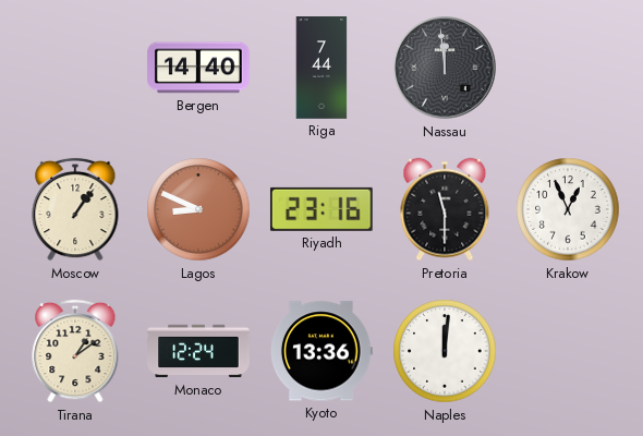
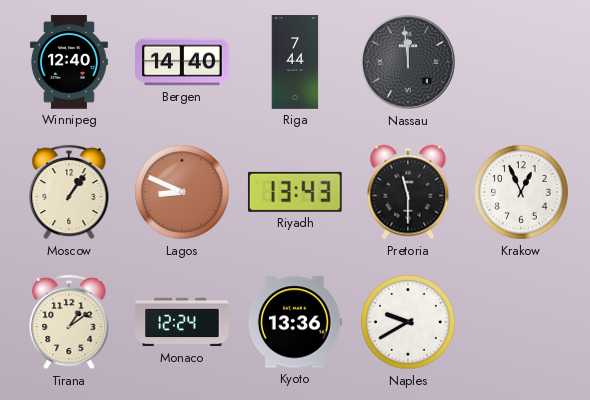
Winnipeg: none -> 12:40
Riyadh: 23:16 -> 13:43
Naples: 12:01 -> 9:40
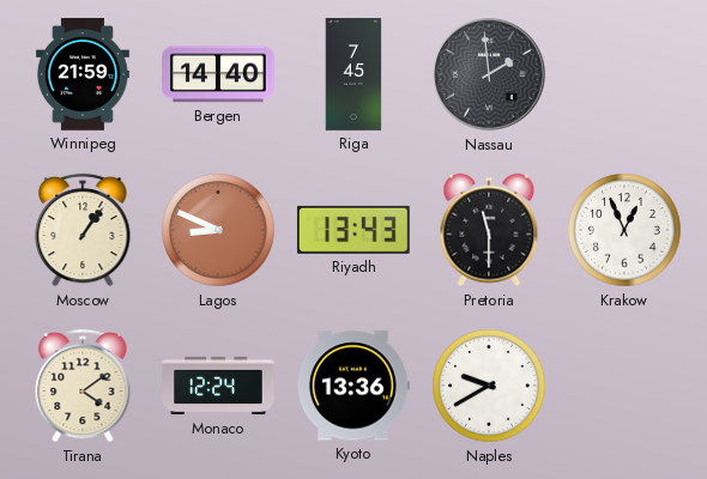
Winnipeg: 12:40 -> 21:59
Riga: 7:44 -> 7:45
Nassau: 11:59 -> 1:59
Tirana: 1:09 -> 4:09
